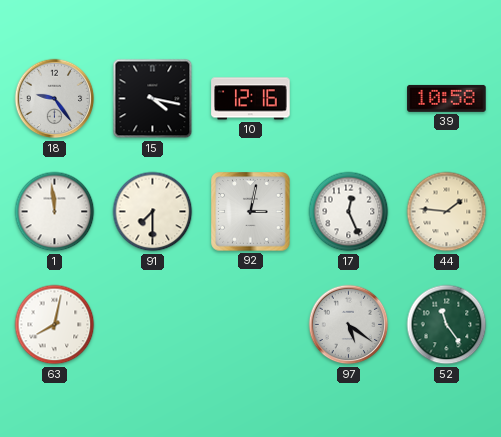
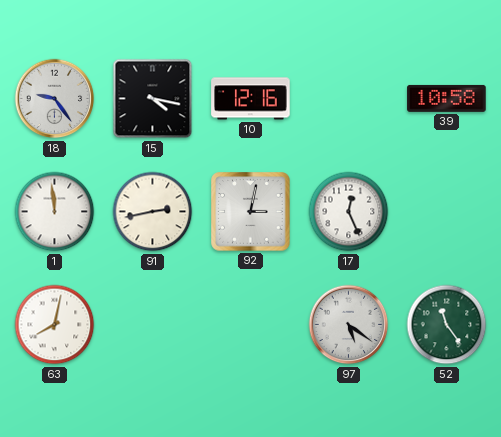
91: 7:30 -> 2:43
44: 1:46 -> none
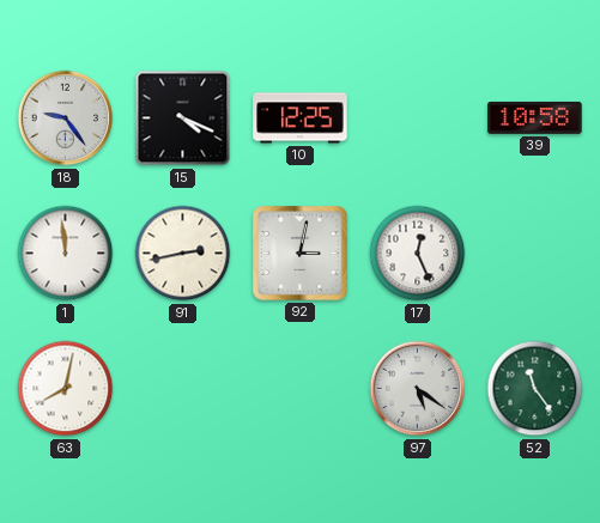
15: 4:17 -> 4:19
10: 12:16 -> 12:25
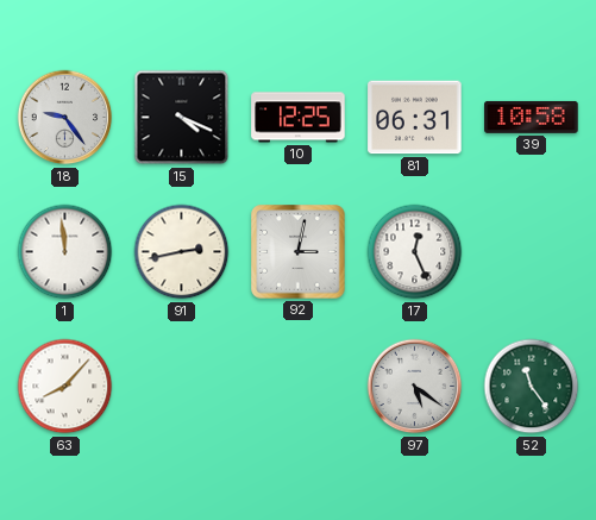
81: none -> 06:31
63: 8:02 -> 8:07
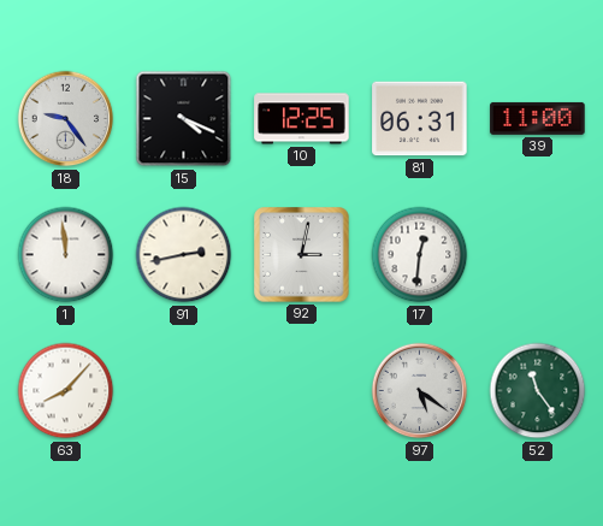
39: 10:58 -> 11:00
17: 12:26 -> 12:31
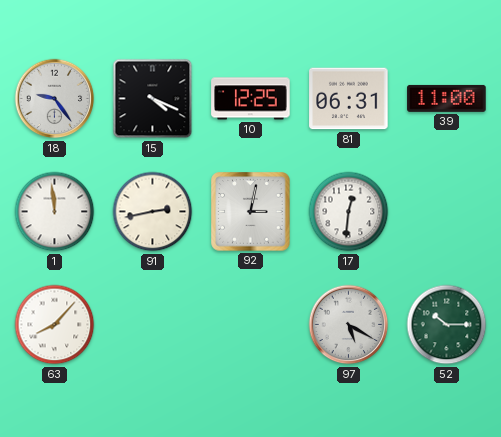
97: 5:21 -> 5:20
52: 11:24 -> 10:15
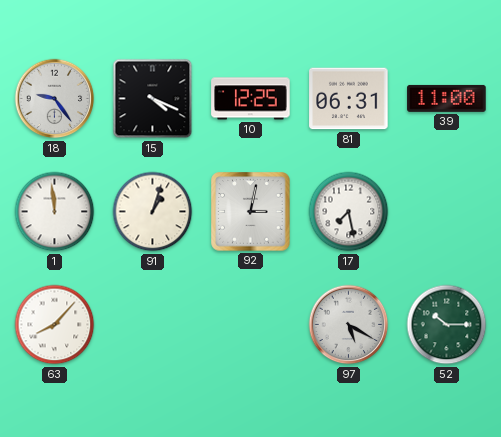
91: 2:43 -> 1:03
17: 12:31 -> 7:28
